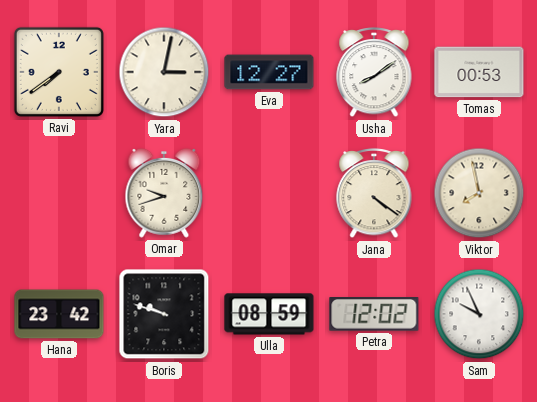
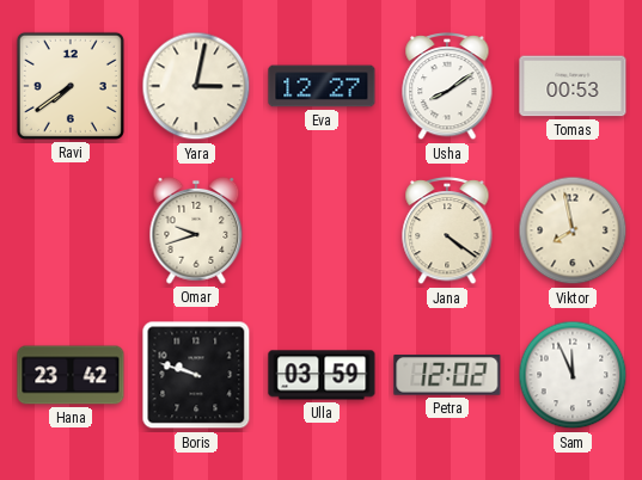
Ulla: 08:59 -> 03:59
Sam: 9:56 -> 11:56
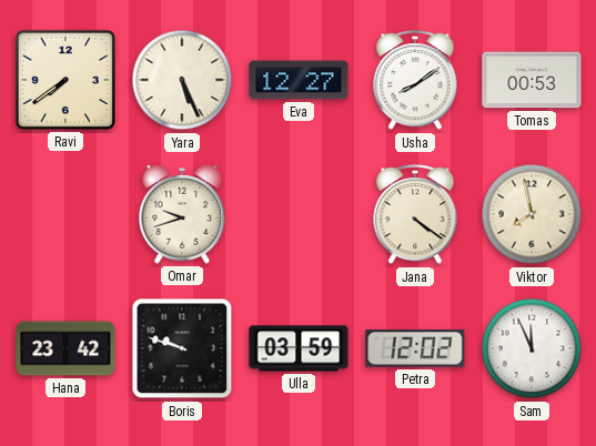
Yara: 3:02 -> 5:26
